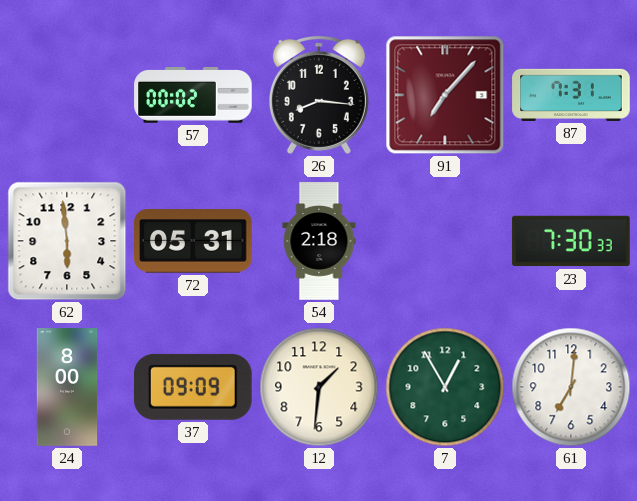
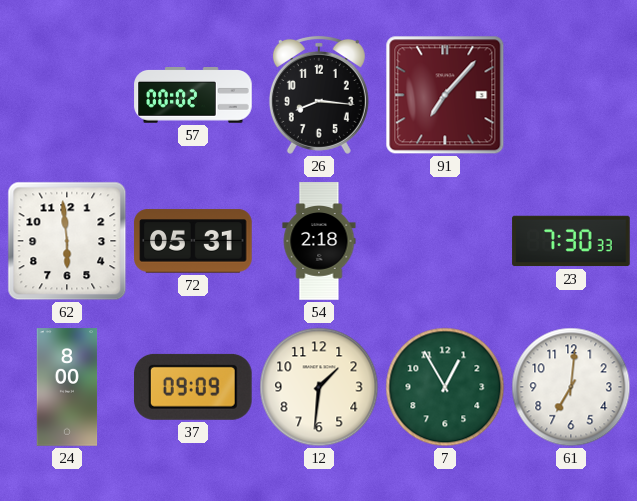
87: 7:31 -> none
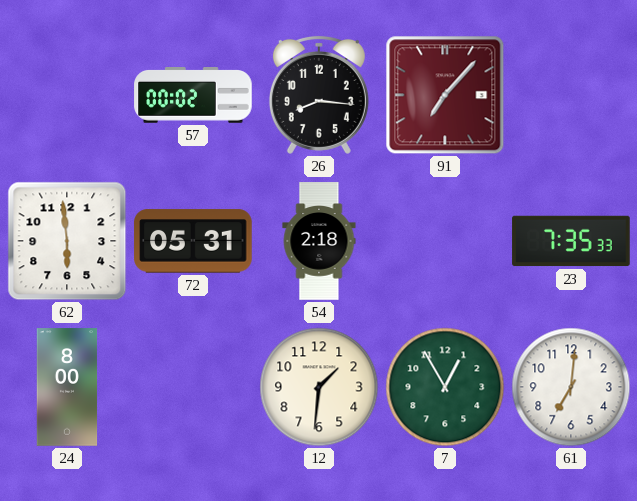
23: 7:30 -> 7:35
37: 09:09 -> none
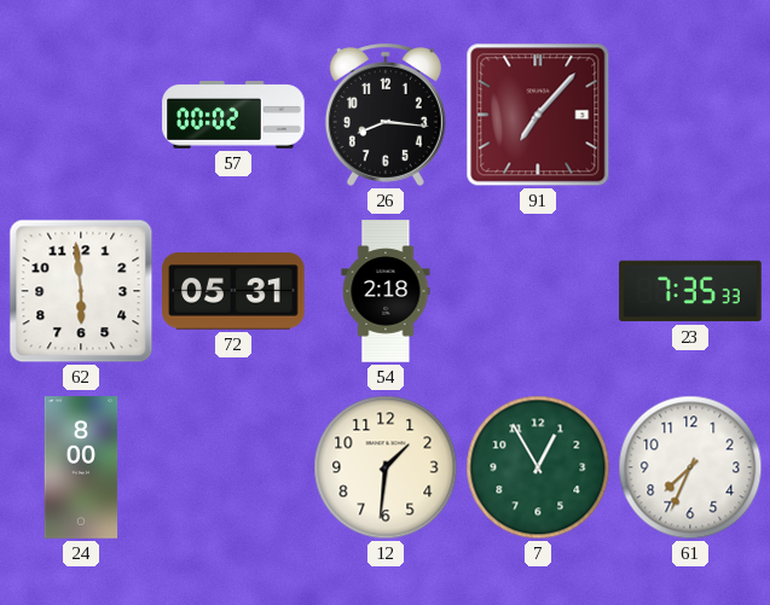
61: 7:01 -> 7:34
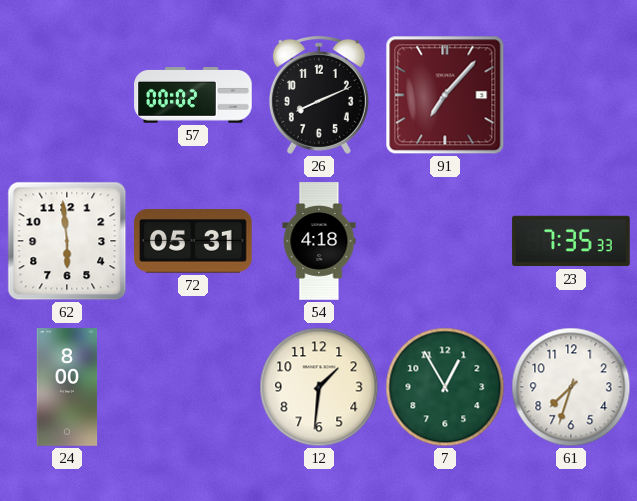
26: 8:16 -> 8:11
54: 2:18 -> 4:18
61: 7:34 -> 7:33
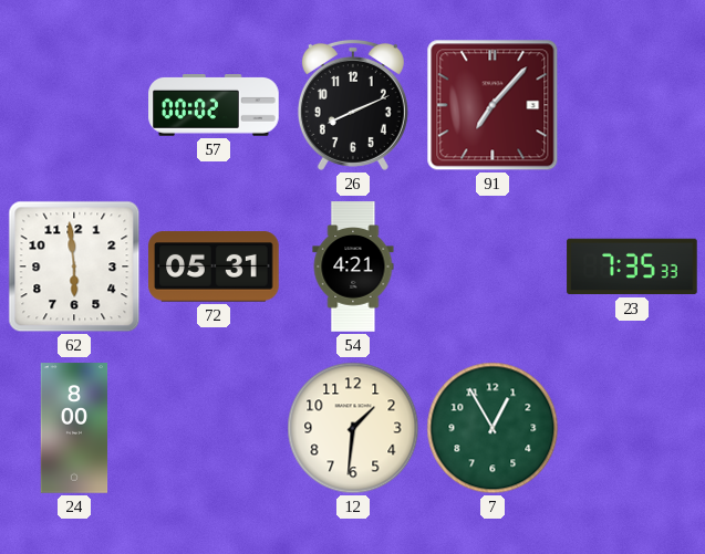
54: 4:18 -> 4:21
61: 7:33 -> none
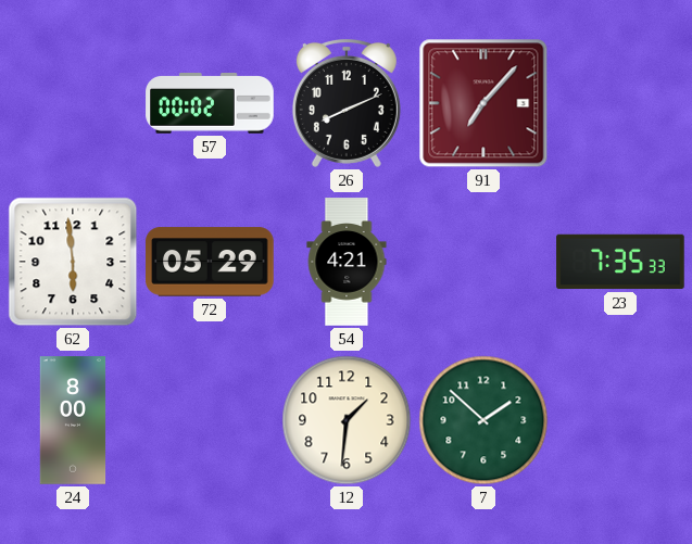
72: 05:31 -> 05:29
7: 12:55 -> 1:52
